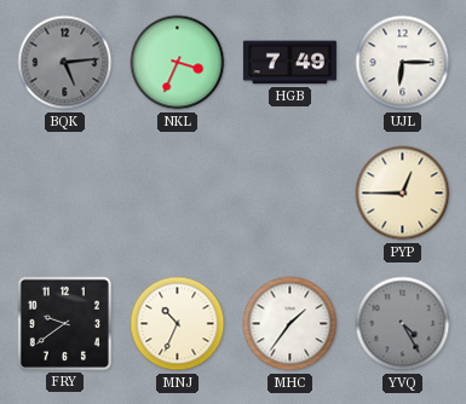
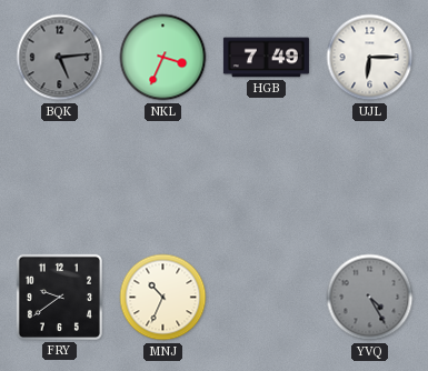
PYP: 12:45 -> none
MHC: 1:36 -> none
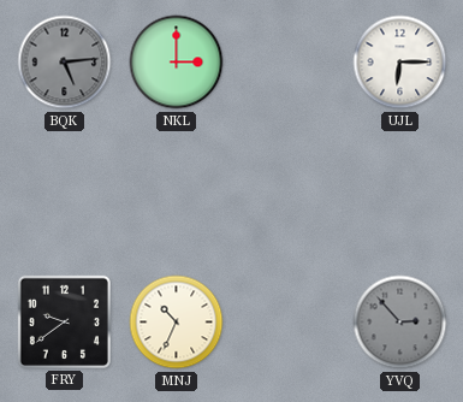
NKL: 3:34 -> 3:00
HGB: 7:49 -> none
YVQ: 4:25 -> 2:53
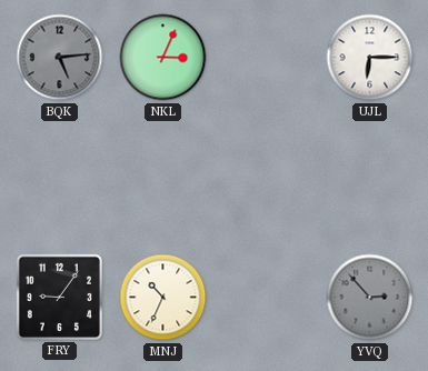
NKL: 3:00 -> 3:04
FRY: 9:39 -> 9:06
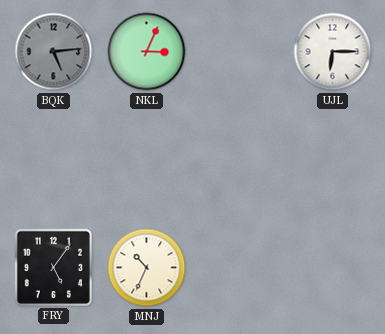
FRY: 9:06 -> 5:06
YVQ: 2:53 -> none
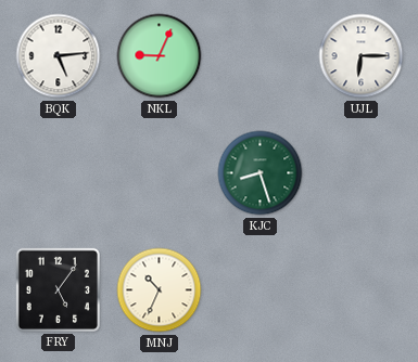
BQK dial: grey -> white
NKL: 3:04 -> 9:04
KJC: none -> 8:27
